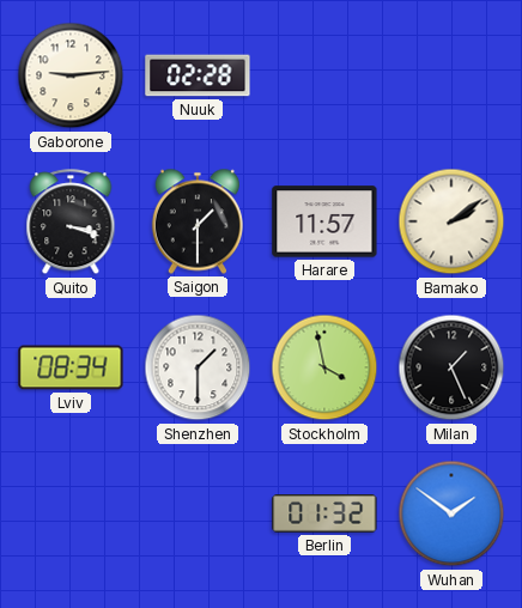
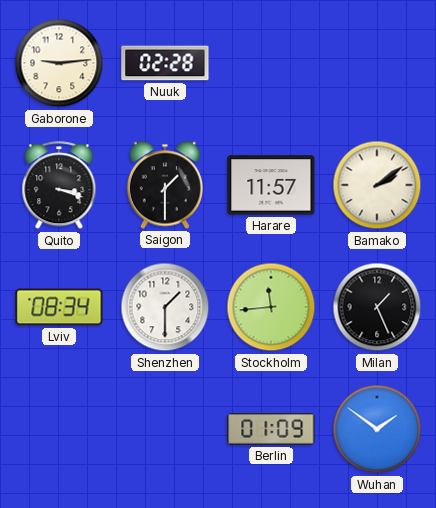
Stockholm: 3:58 -> 11:44
Berlin: 01:32 -> 01:09
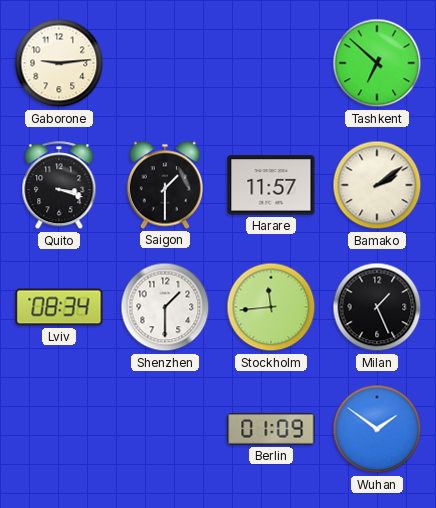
Nuuk: 02:28 -> none
Tashkent: none -> 6:52
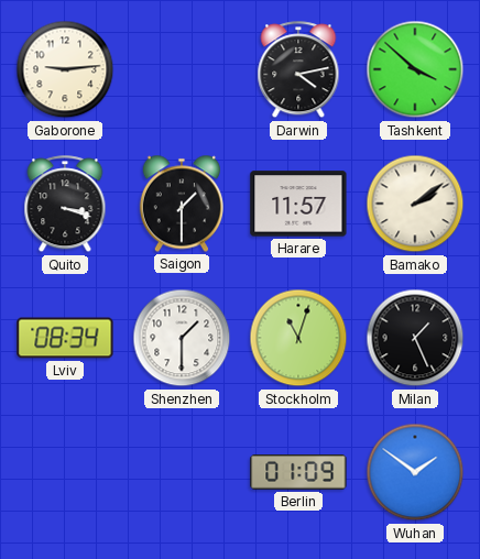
Darwin: none -> 4:13
Tashkent: 6:52 -> 3:52
Stockholm: 11:44 -> 11:03
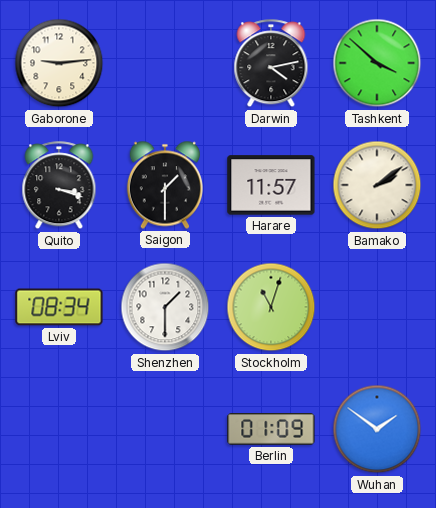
Milan: 1:26 -> none
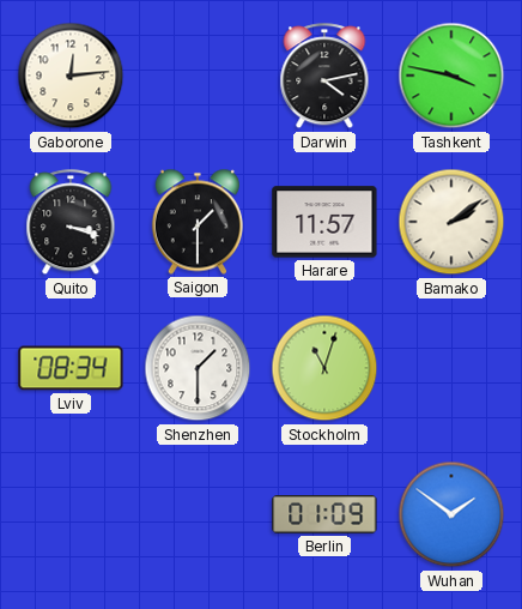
Gaborone: 9:14 -> 12:14
Tashkent: 3:52 -> 3:47
